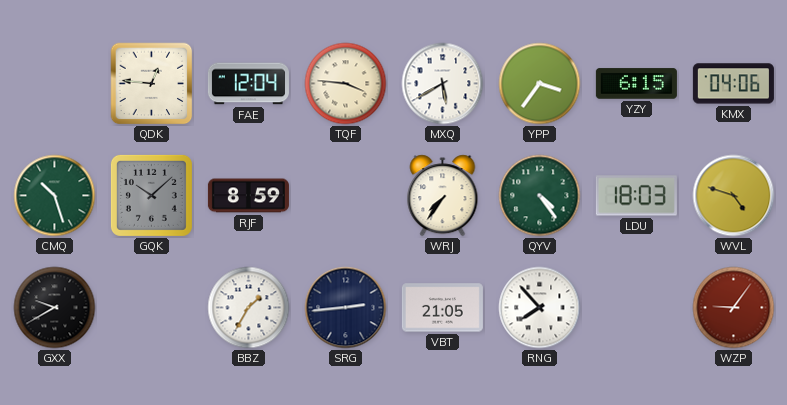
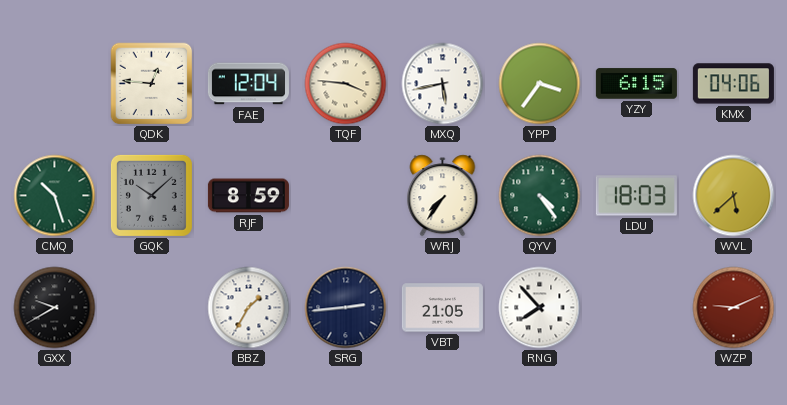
MXQ: 5:40 -> 5:43
WVL: 4:48 -> 5:38
WZP: 9:06 -> 9:11
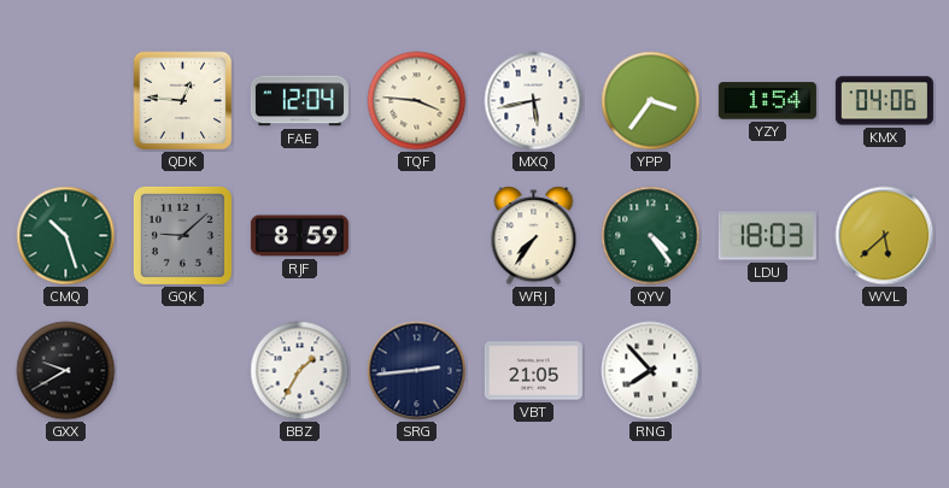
YZY: 6:15 -> 1:54
GQK: 10:08 -> 9:08
WZP: 9:11 -> none
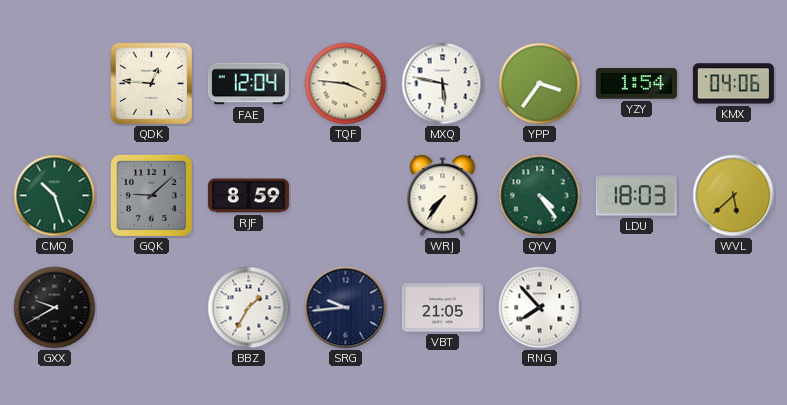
MXQ: 5:43 -> 5:47
SRG: 2:44 -> 9:44
